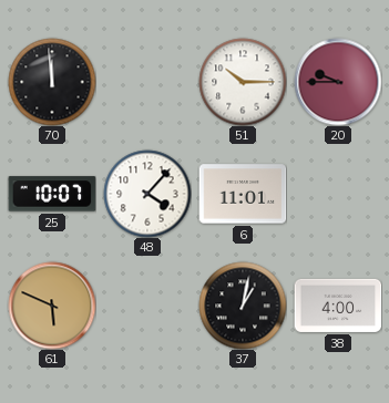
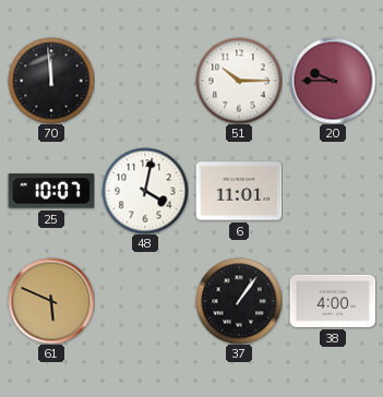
48: 4:07 -> 4:02
37: 1:02 -> 1:06
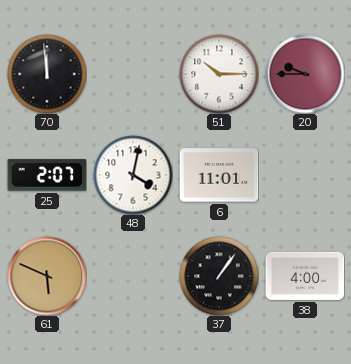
25: 10:07 -> 2:07
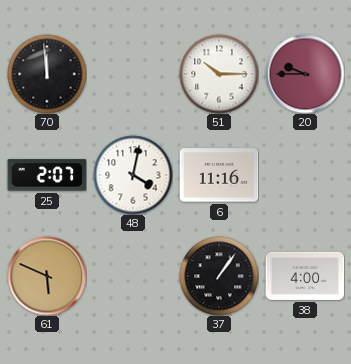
6: 11:01 -> 11:16
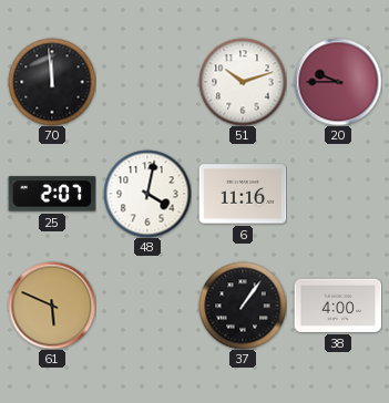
51: 10:15 -> 10:12
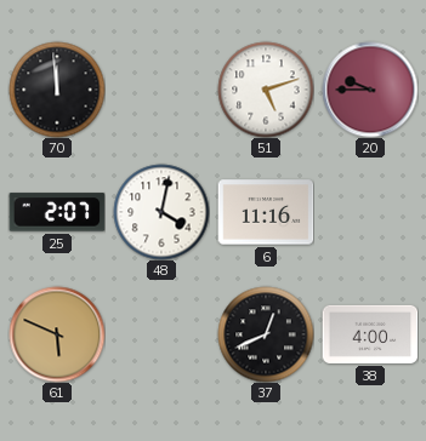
51: 10:12 -> 5:12
37: 1:06 -> 12:41
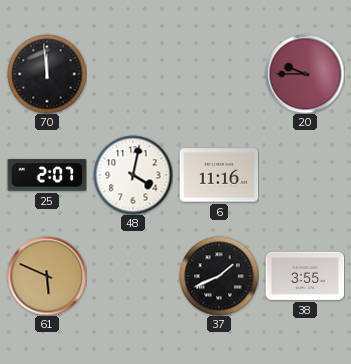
51: 5:12 -> none
37: 12:41 -> 1:41
38: 4:00 -> 3:55
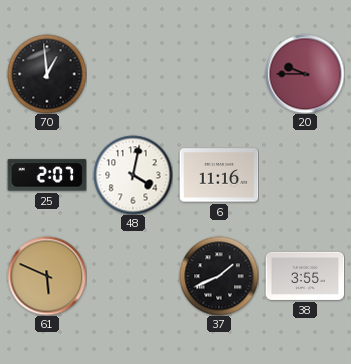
70: 11:59 -> 12:59
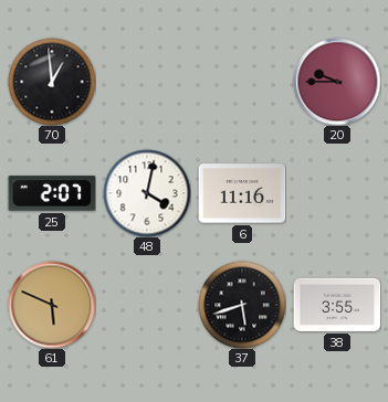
37: 1:41 -> 5:42
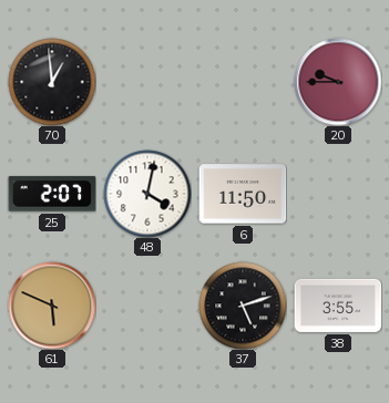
6: 11:16 -> 11:50
37: 5:42 -> 5:12
